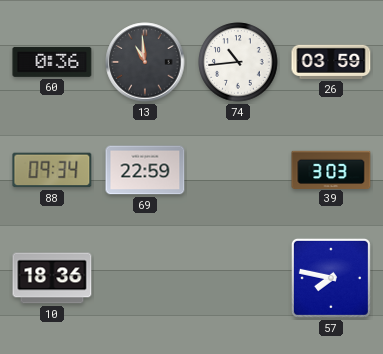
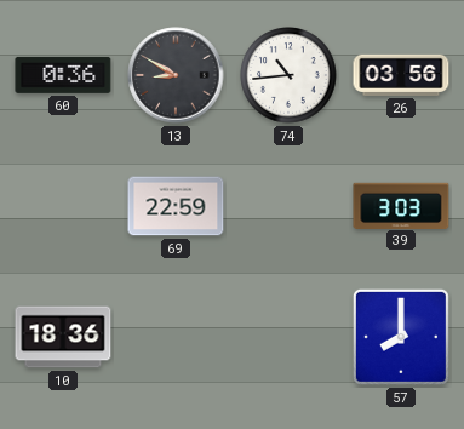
13: 10:59 -> 8:50
26: 03:59 -> 03:56
88: 09:34 -> none
57: 7:47 -> 8:00
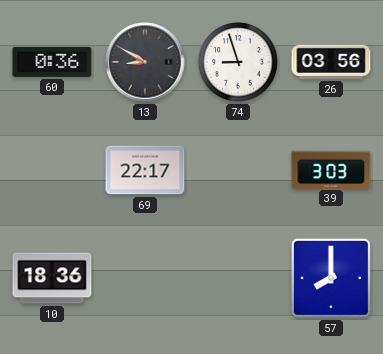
74: 10:44 -> 8:57
69: 22:59 -> 22:17
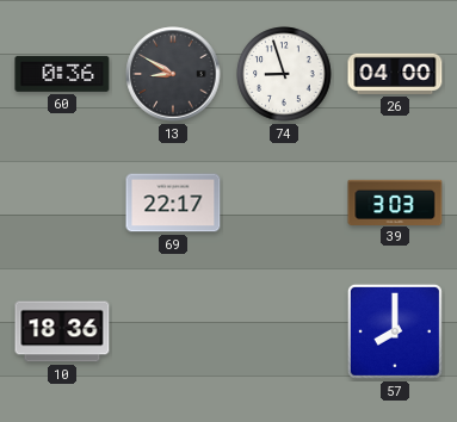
26: 03:56 -> 04:00
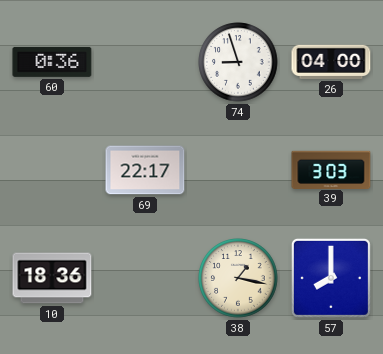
13: 8:50 -> none
38: none -> 1:17
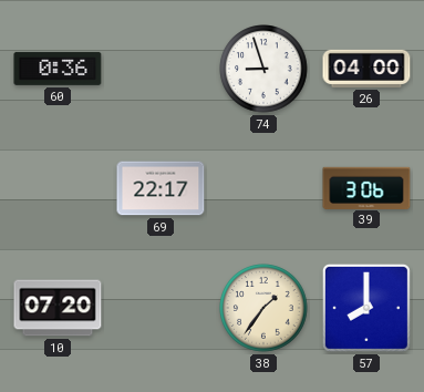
39: 3:03 -> 3:06
10: 18:36 -> 07:20
38: 1:17 -> 1:36
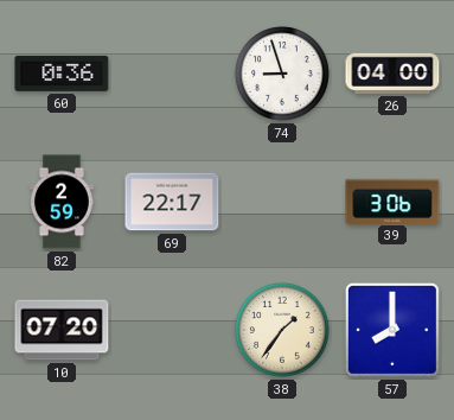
82: none -> 2:59
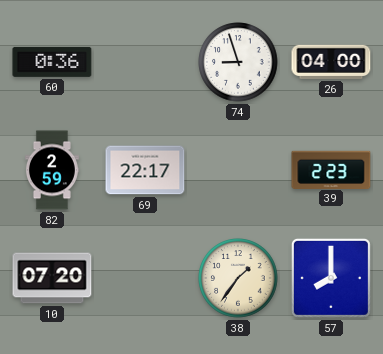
39: 3:06 -> 2:23
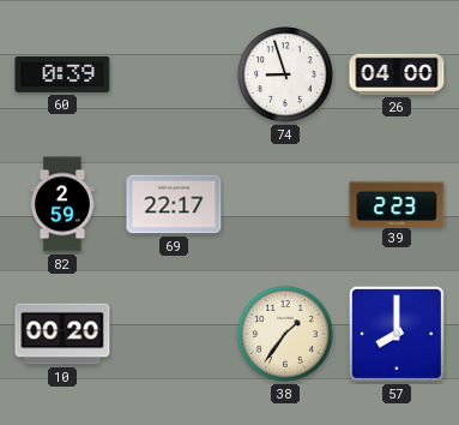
60: 0:36 -> 0:39
10: 07:20 -> 00:20
